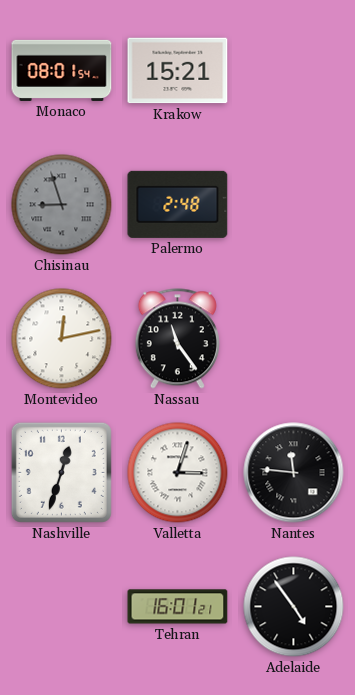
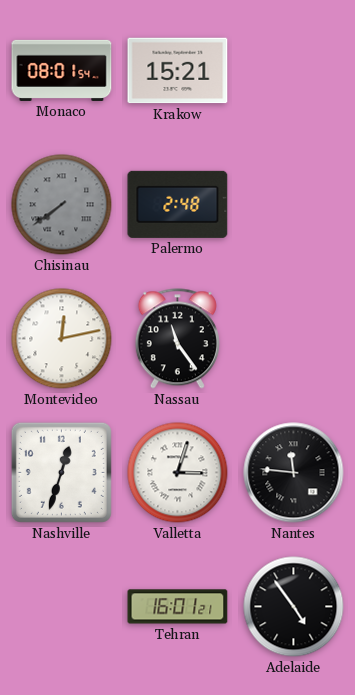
Chisinau: 8:57 -> 7:39
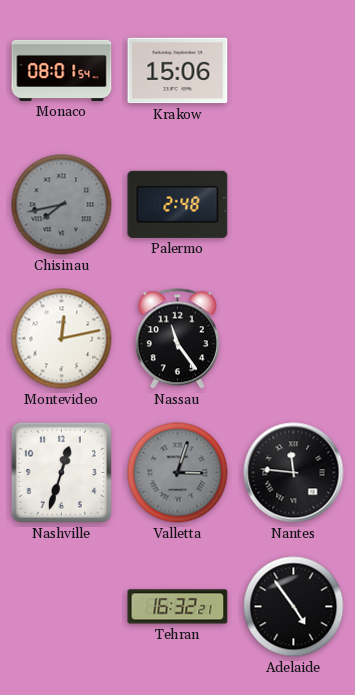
Krakow: 15:21 -> 15:06
Chisinau: 7:39 -> 7:43
Valletta dial: white -> grey
Tehran: 16:01 -> 16:32
